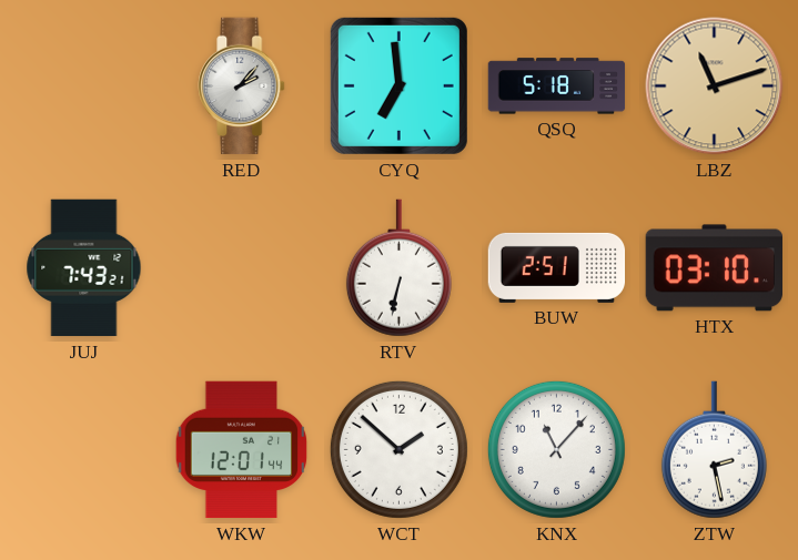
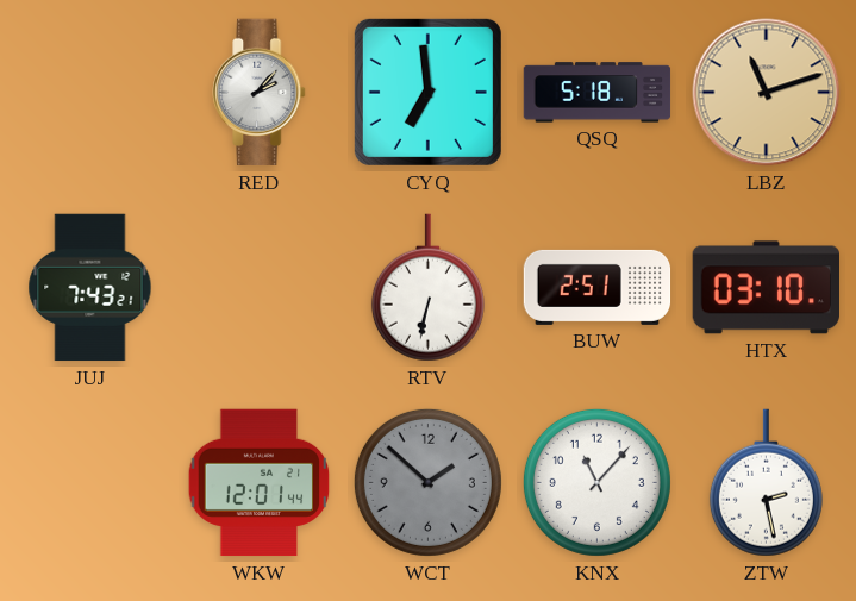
WCT dial: white -> grey
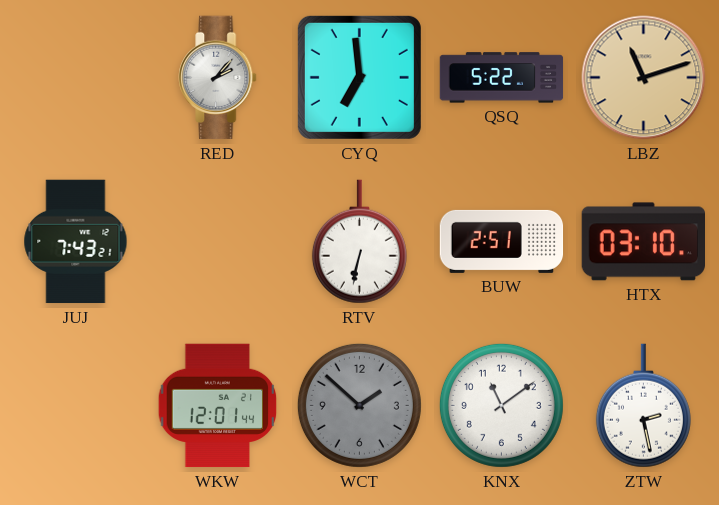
QSQ: 5:18 -> 5:22
KNX: 11:07 -> 11:09
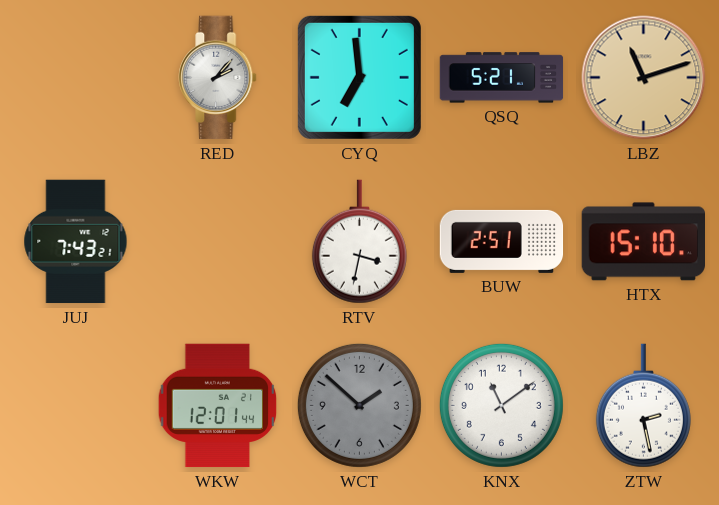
QSQ: 5:22 -> 5:21
RTV: 6:32 -> 3:32
HTX: 03:10 -> 15:10
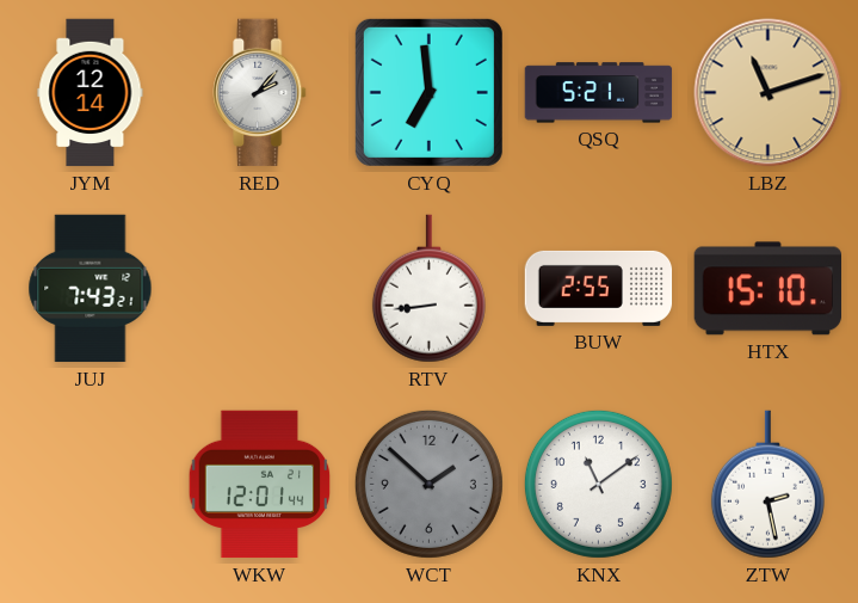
JYM: none -> 12:14
RTV: 3:32 -> 8:44
BUW: 2:51 -> 2:55
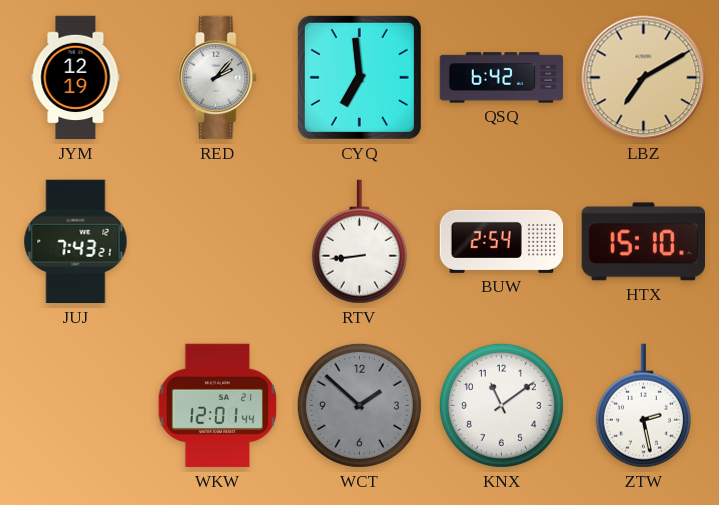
JYM: 12:14 -> 12:19
QSQ: 5:21 -> 6:42
LBZ: 11:12 -> 7:10
BUW: 2:55 -> 2:54
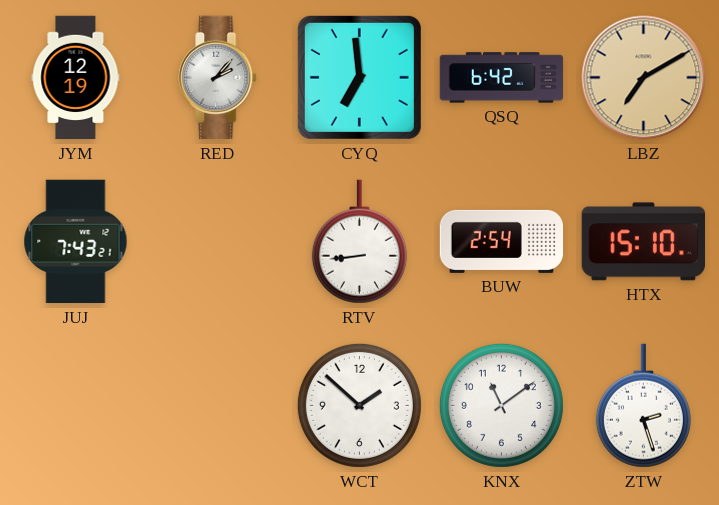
WKW: 12:01 -> none
WCT dial: grey -> white
ZTW: 2:28 -> 2:27
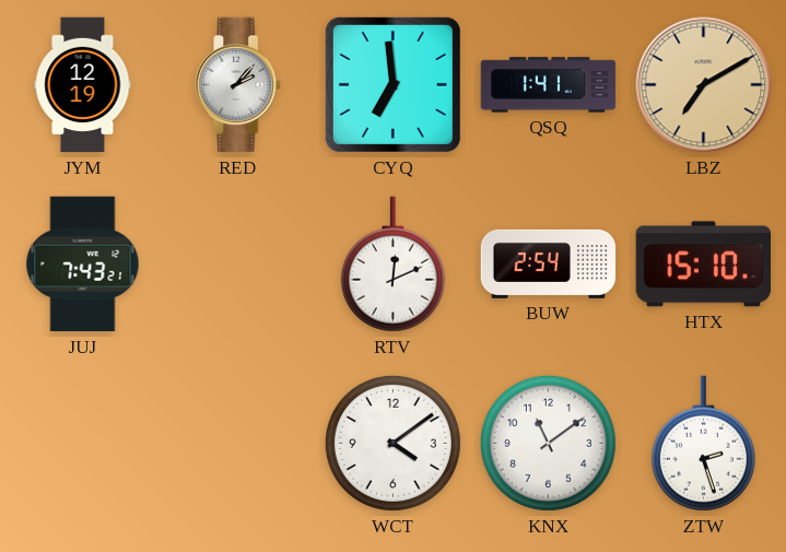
QSQ: 6:42 -> 1:41
RTV: 8:44 -> 12:11
WCT: 1:52 -> 4:09
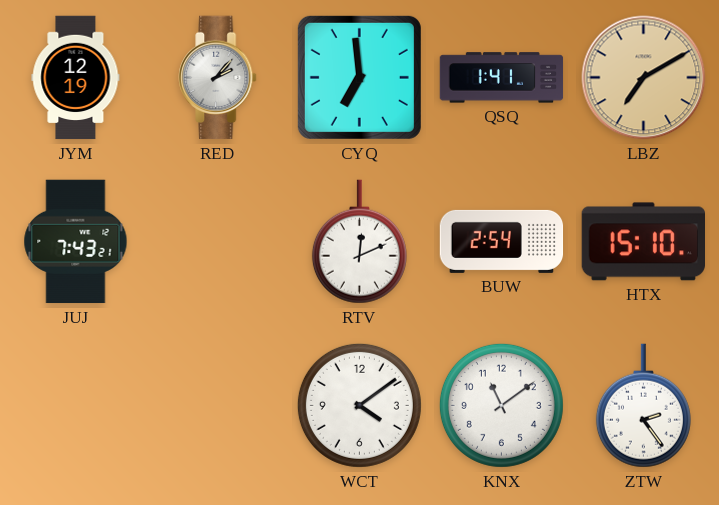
ZTW: 2:27 -> 2:24
